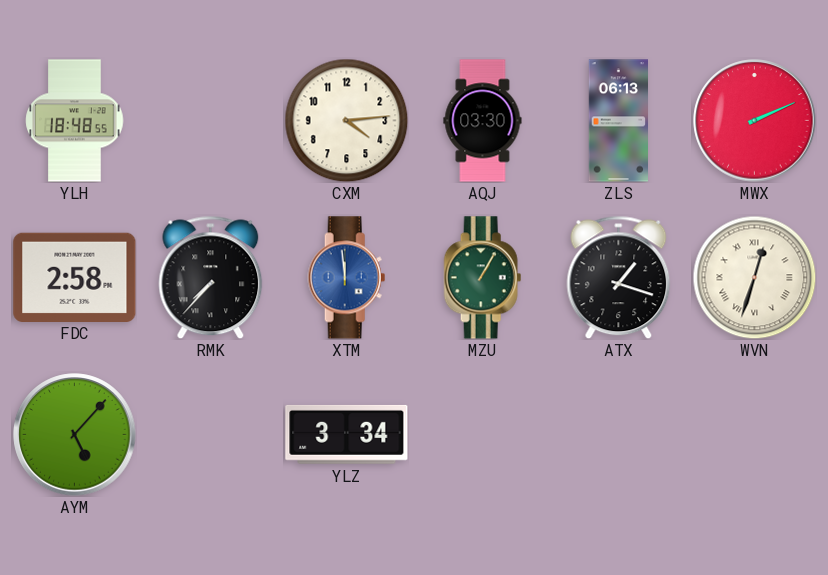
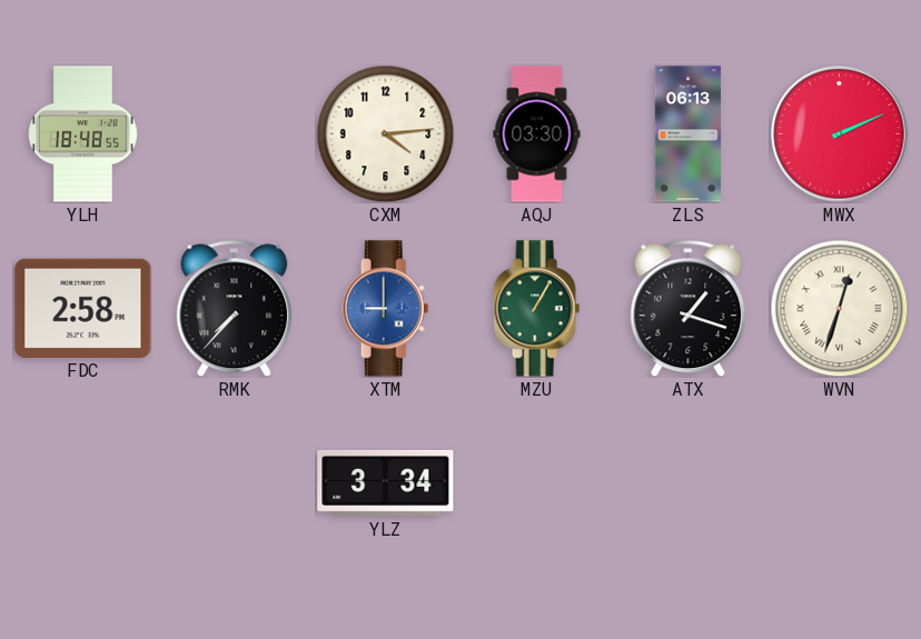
XTM: 11:59 -> 9:00
AYM: 5:07 -> none
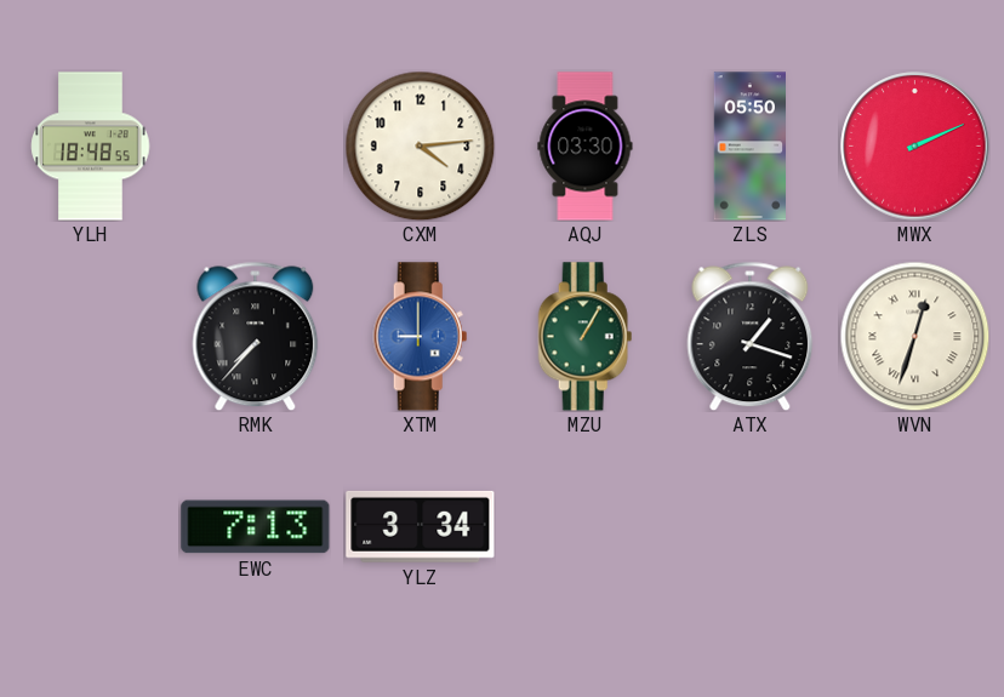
ZLS: 06:13 -> 05:50
FDC: 2:58 -> none
EWC: none -> 7:13
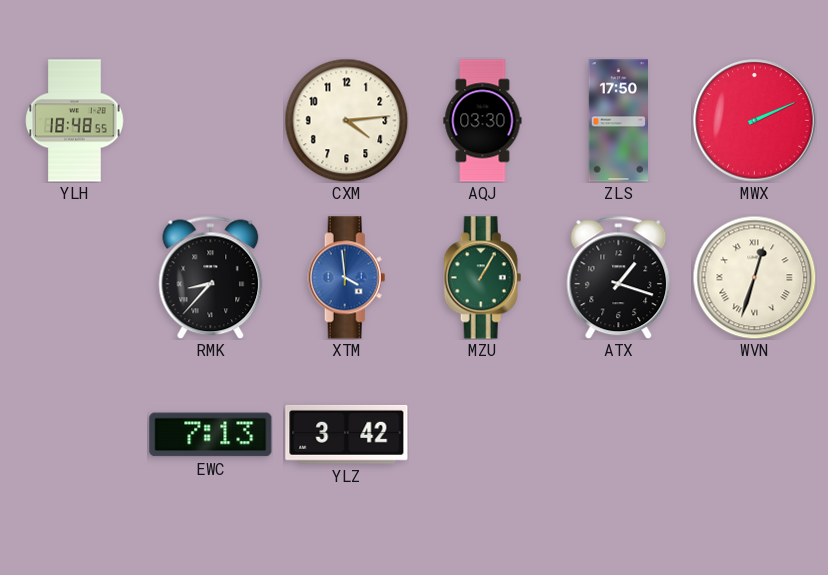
ZLS: 05:50 -> 17:50
RMK: 7:37 -> 8:37
XTM: 9:00 -> 3:59
YLZ: 3:34 -> 3:42
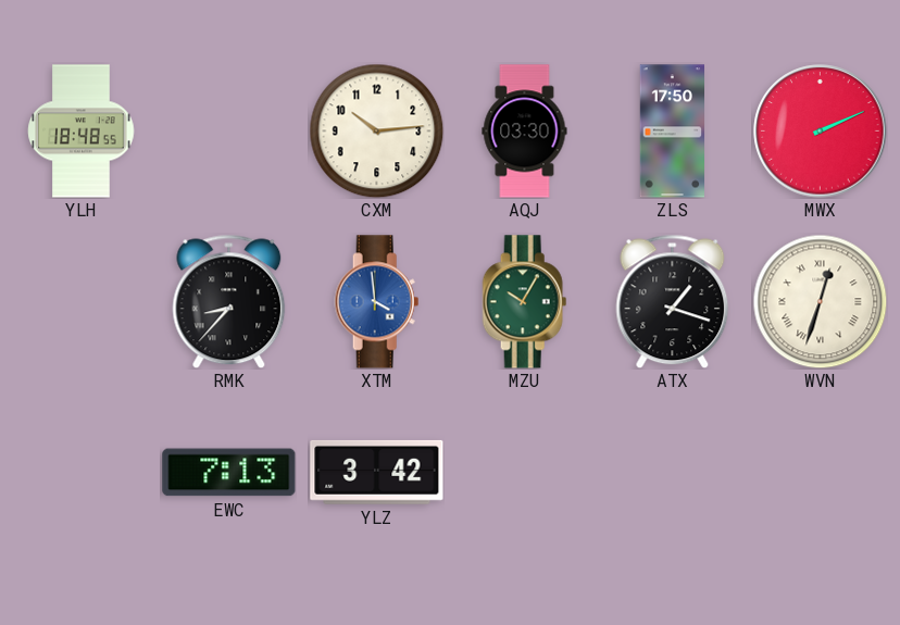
CXM: 4:14 -> 10:14
MZU: 1:05 -> 10:05
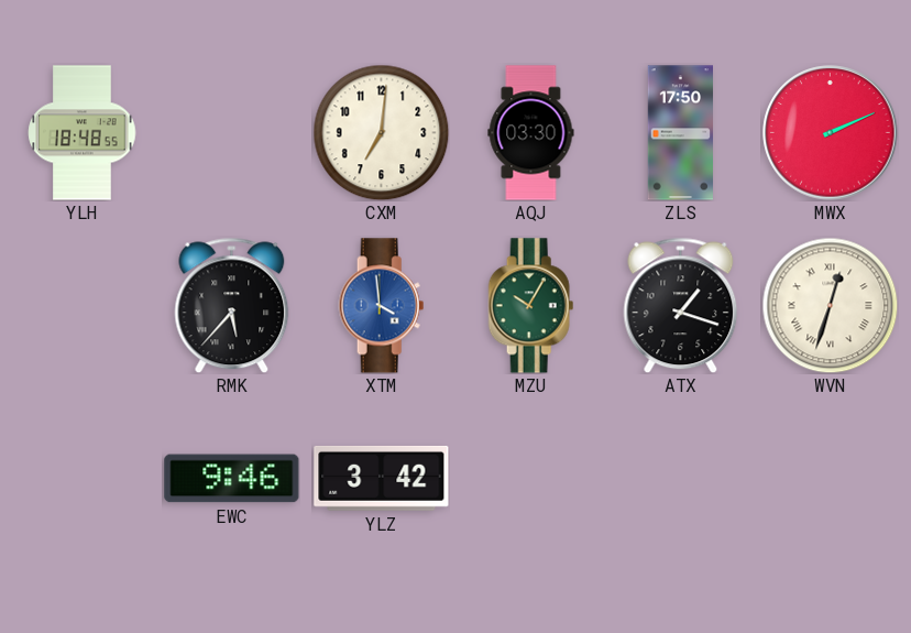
CXM: 10:14 -> 7:01
RMK: 8:37 -> 5:37
EWC: 7:13 -> 9:46
